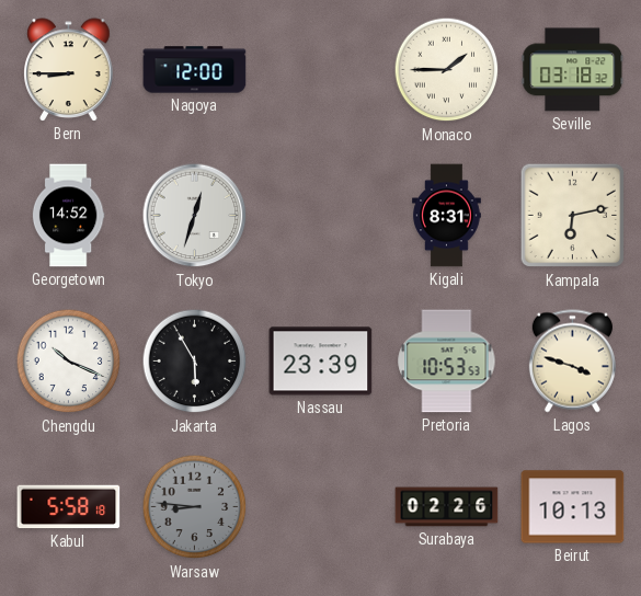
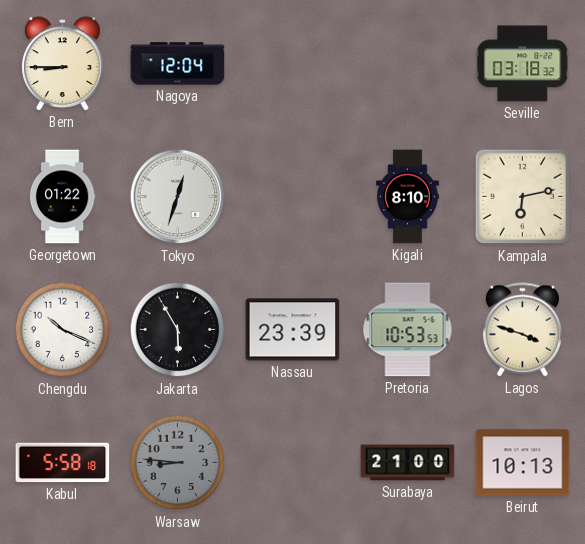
Nagoya: 12:00 -> 12:04
Monaco: 1:45 -> none
Georgetown: 14:52 -> 01:22
Kigali: 8:31 -> 8:10
Surabaya: 02:26 -> 21:00
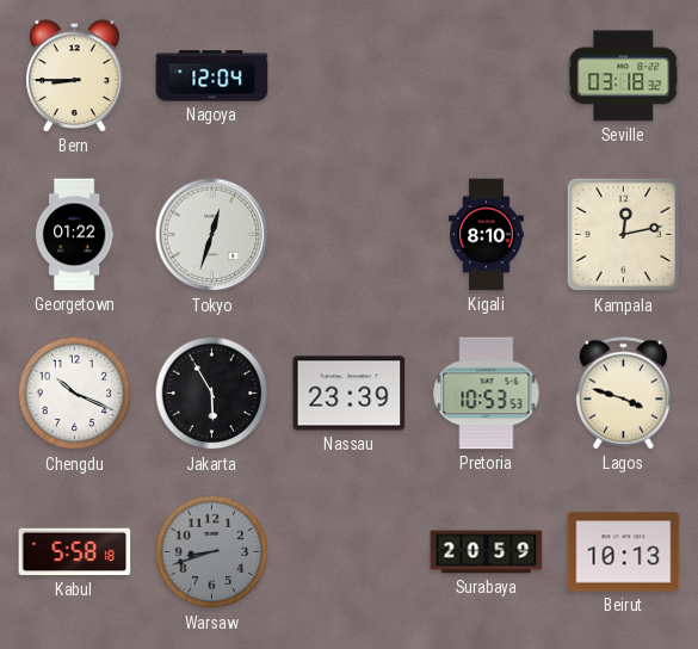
Kampala: 6:13 -> 12:13
Warsaw: 8:46 -> 8:42
Surabaya: 21:00 -> 20:59
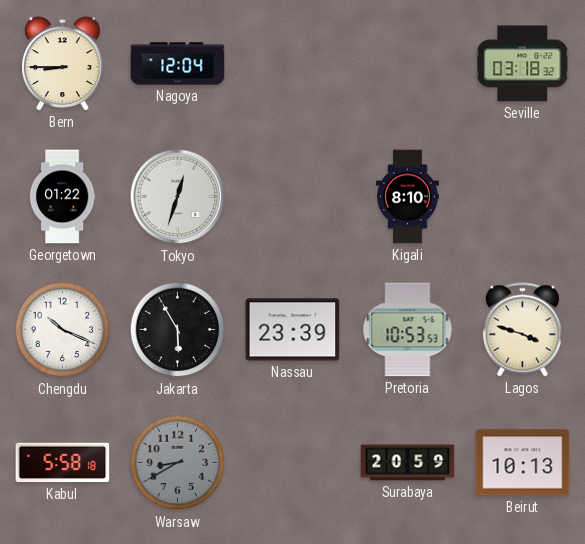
Kampala: 12:13 -> none
Warsaw: 8:42 -> 8:40
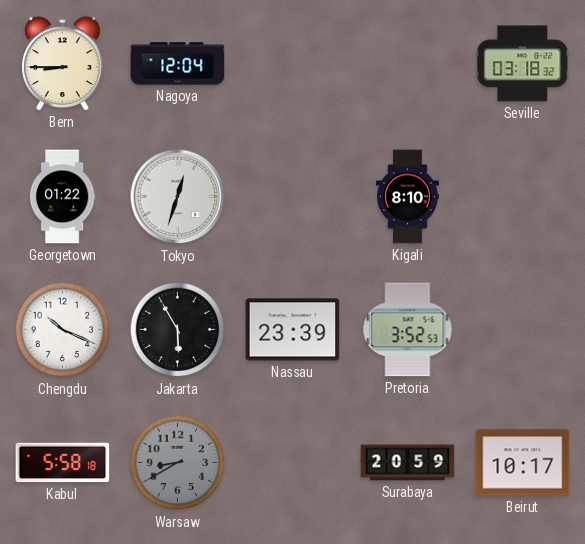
Pretoria: 10:53 -> 3:52
Lagos: 3:48 -> none
Beirut: 10:13 -> 10:17
